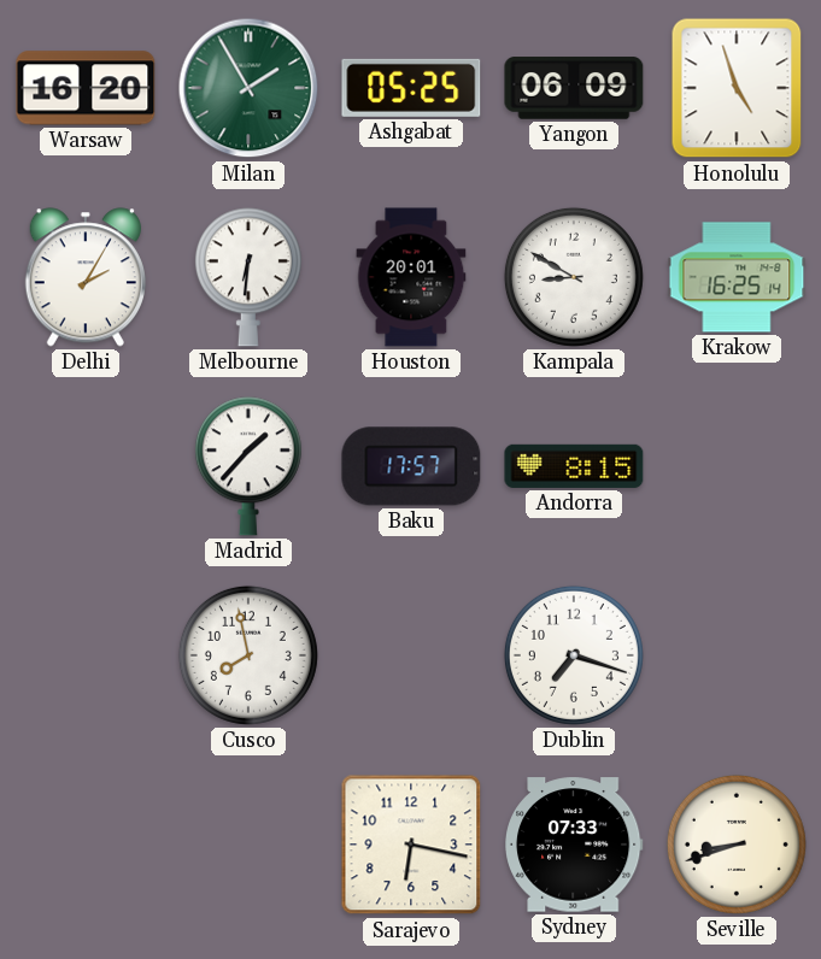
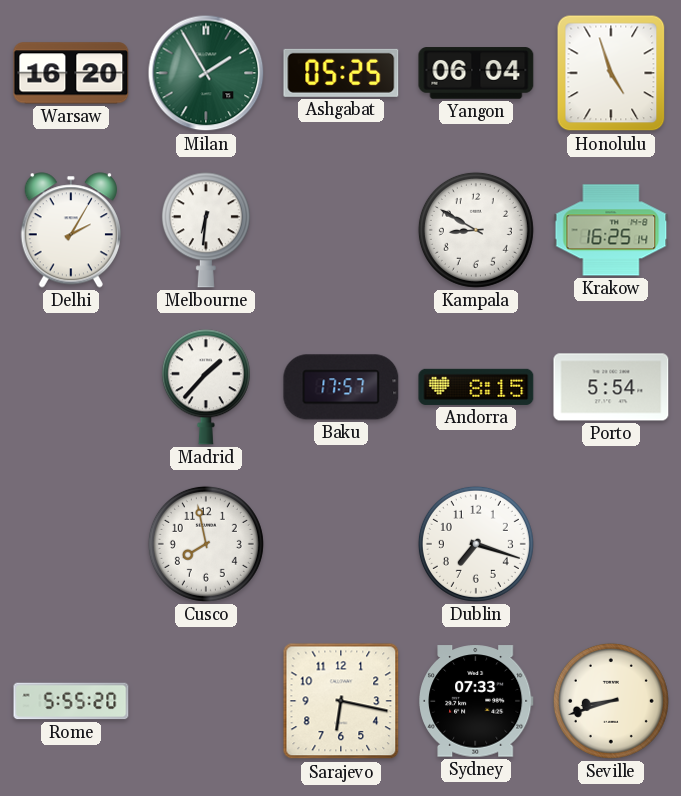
Yangon: 06:09 -> 06:04
Houston: 20:01 -> none
Porto: none -> 5:54
Rome: none -> 5:55
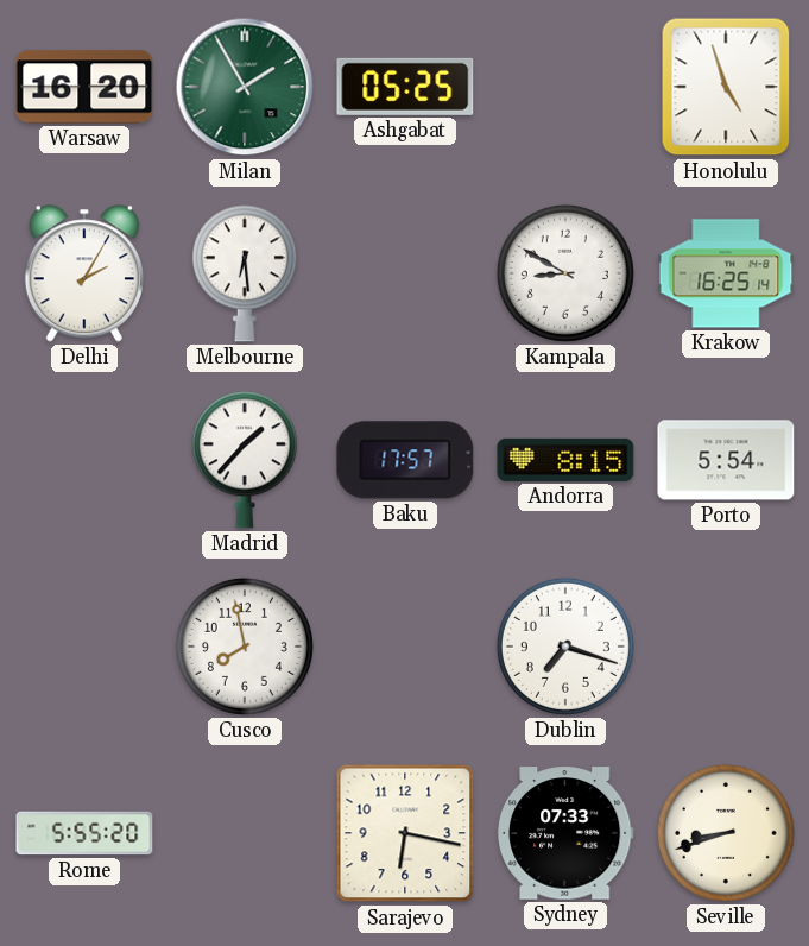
Yangon: 06:04 -> none
Melbourne: 6:31 -> 6:29
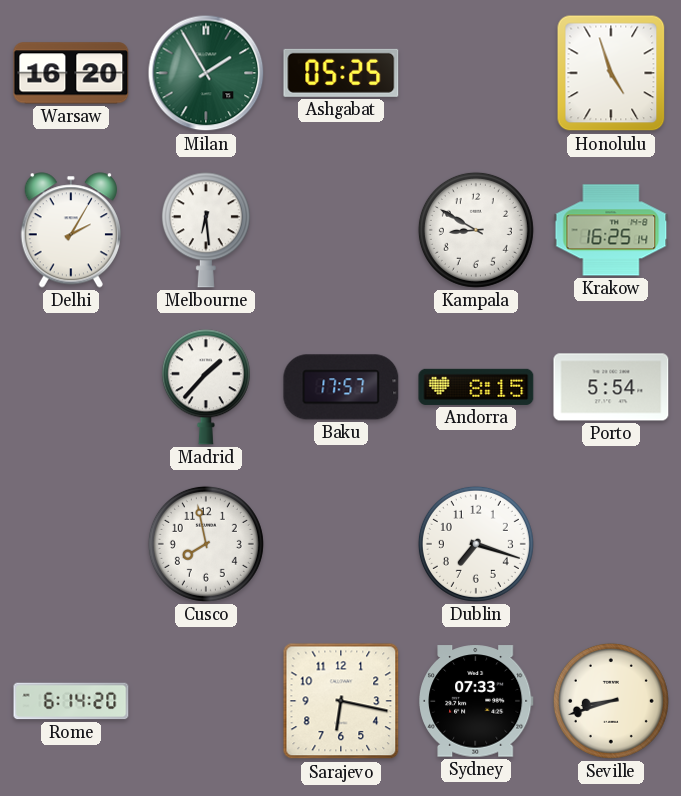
Rome: 5:55 -> 6:14
